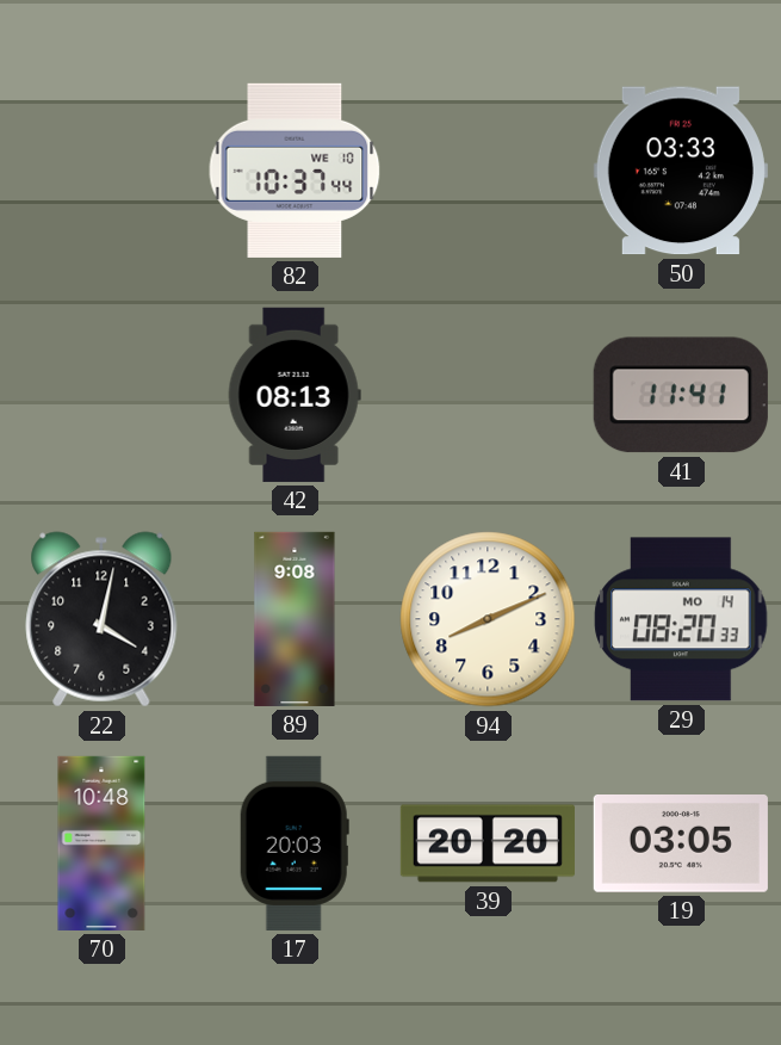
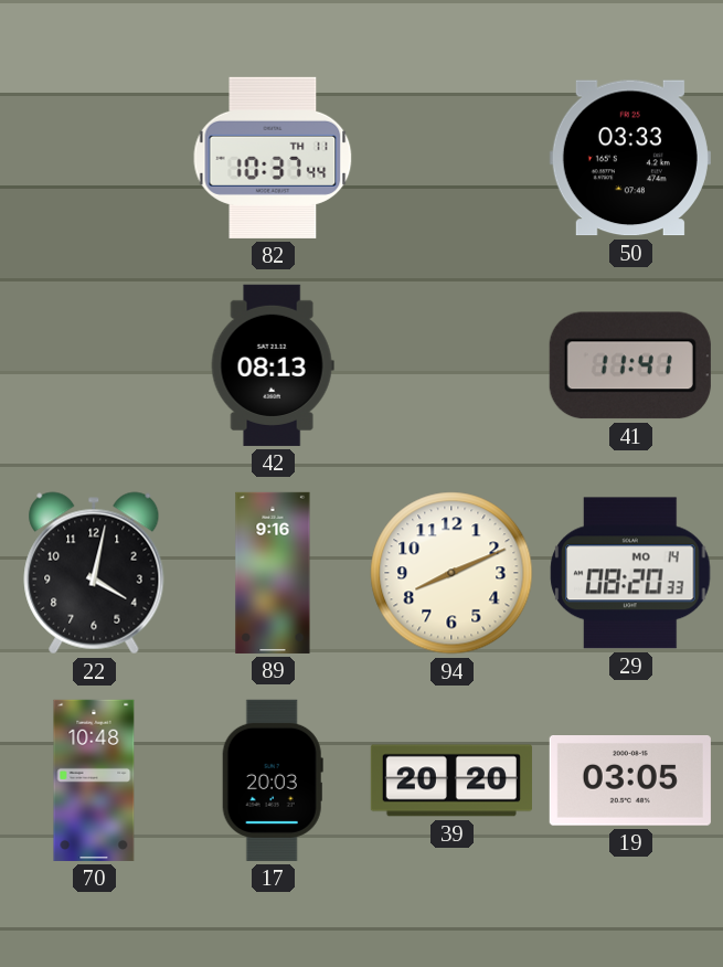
82 date: WE 10 -> TH 11
89: 9:08 -> 9:16
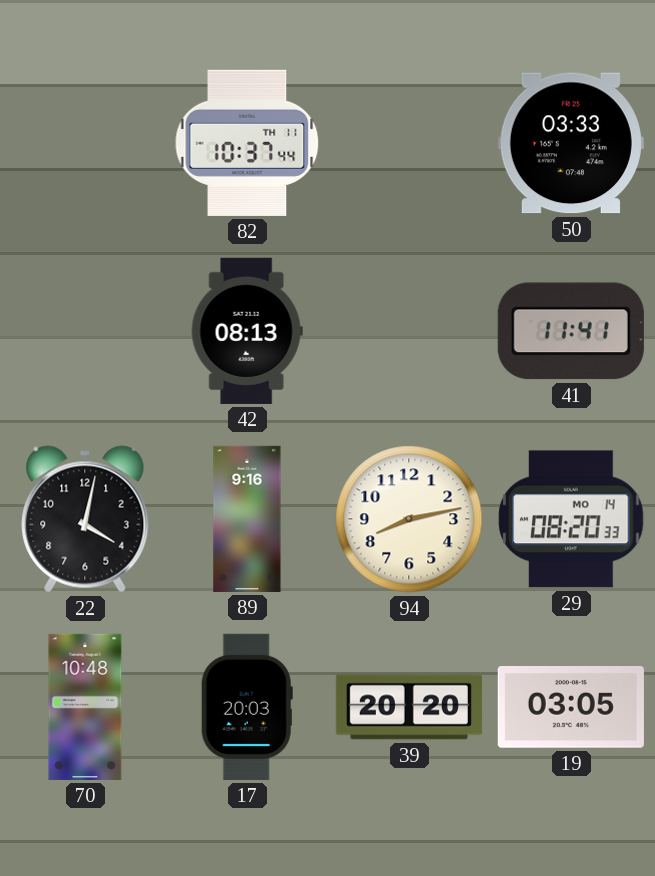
94: 8:11 -> 8:13
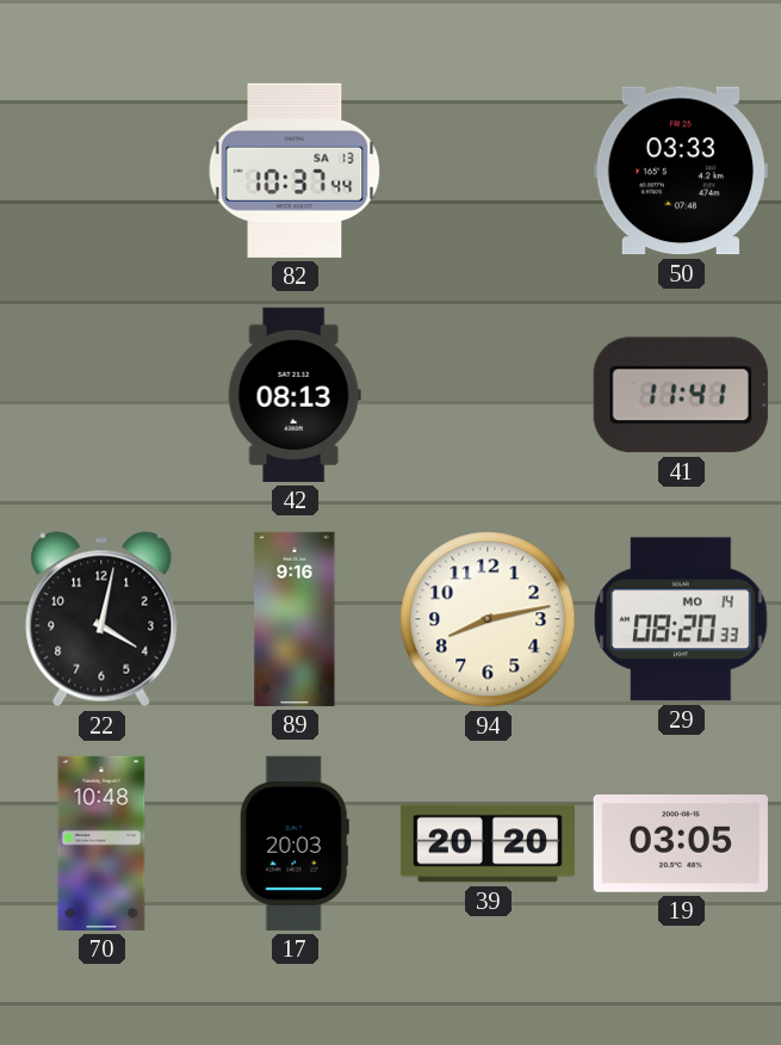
82 date: TH 11 -> SA 13
